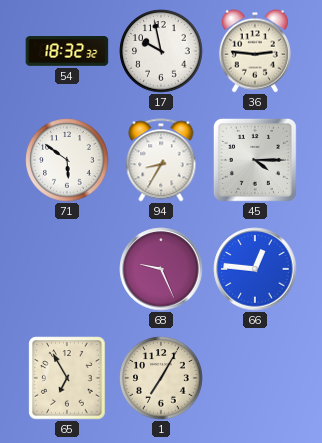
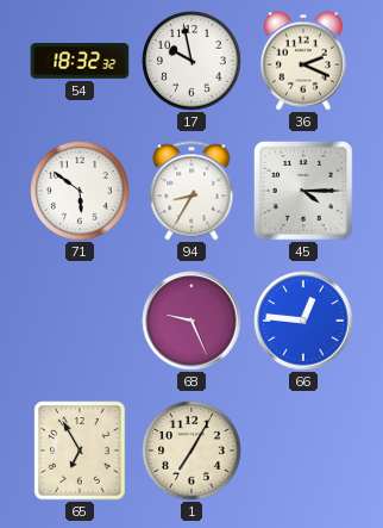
36: 2:46 -> 2:19
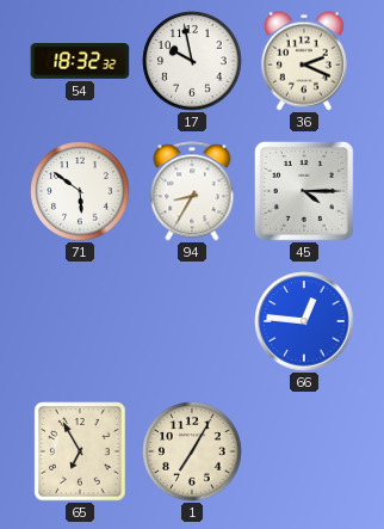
68: 9:26 -> none
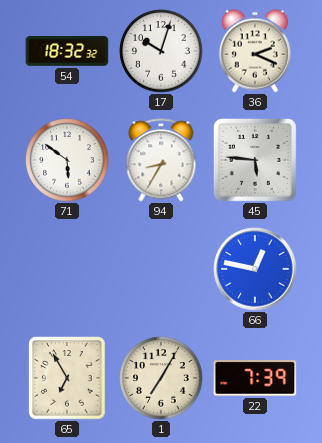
17: 9:58 -> 10:03
45: 4:15 -> 5:46
66: 12:46 -> 12:47
22: none -> 7:39
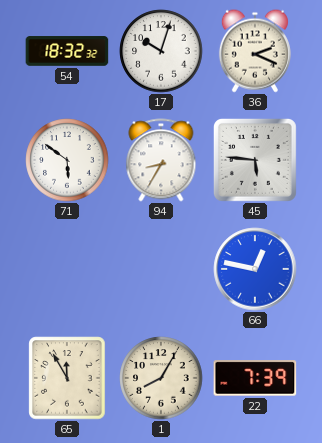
65: 6:55 -> 11:55
1: 7:05 -> 8:05
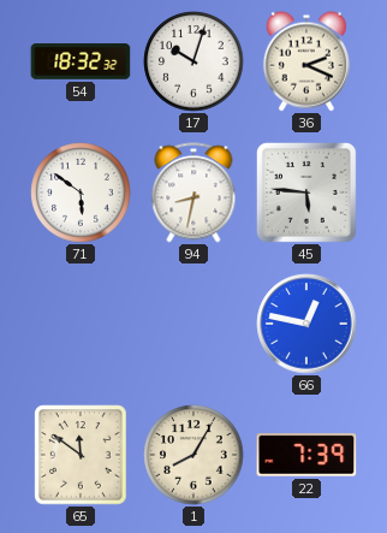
94: 8:35 -> 8:32
65: 11:55 -> 11:51
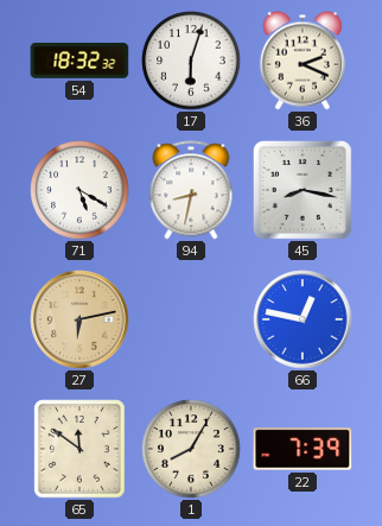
17: 10:03 -> 6:03
71: 5:51 -> 5:20
45: 5:46 -> 8:17
27: none -> 6:13
